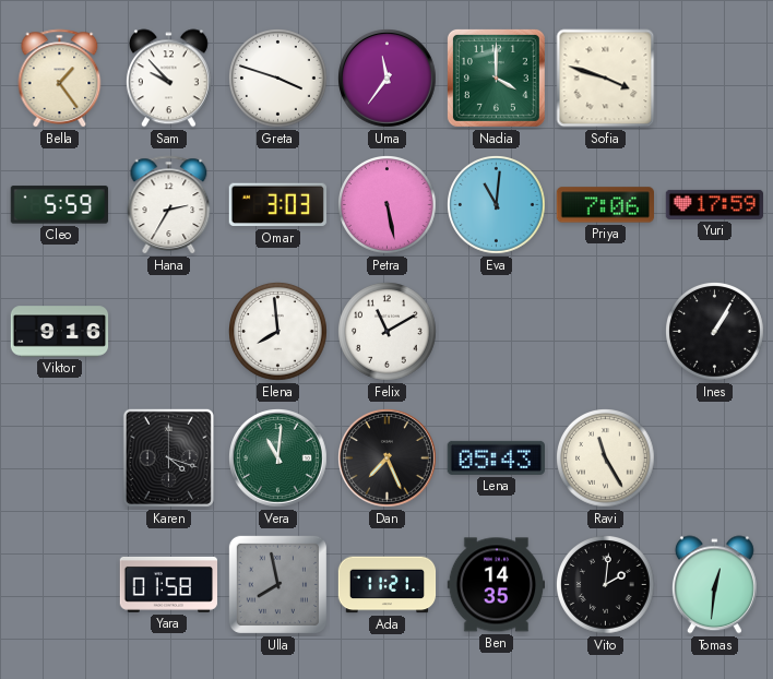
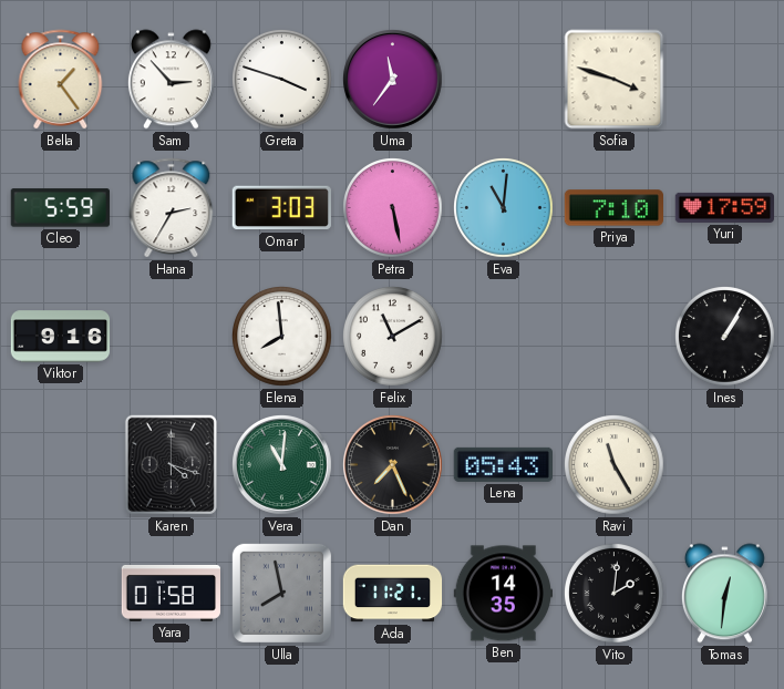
Sam: 9:53 -> 2:53
Nadia: 4:00 -> none
Priya: 7:06 -> 7:10
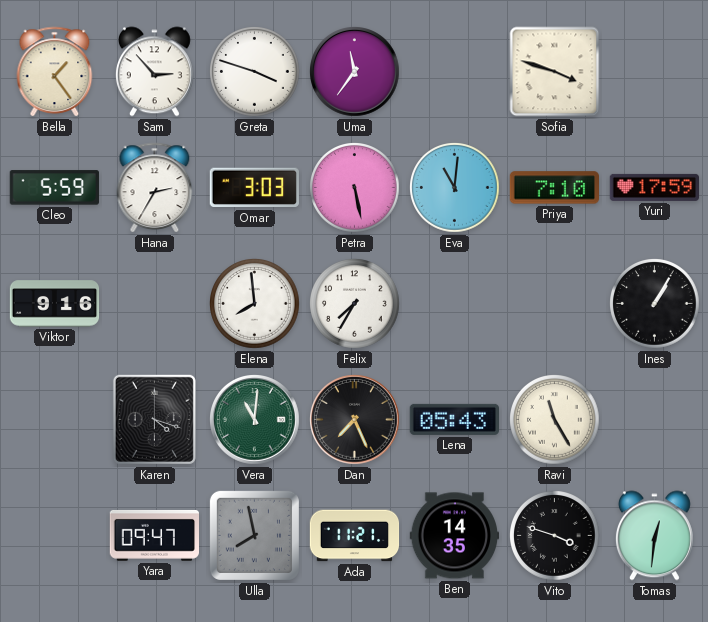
Felix: 11:10 -> 7:35
Yara: 01:58 -> 09:47
Vito: 2:01 -> 3:48
